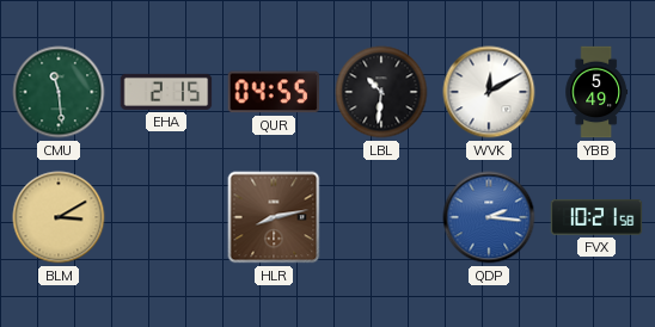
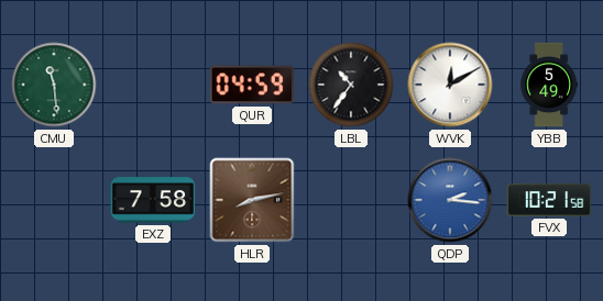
EHA: 2:15 -> none
QUR: 04:55 -> 04:59
LBL: 10:31 -> 10:36
BLM: 3:10 -> none
EXZ: none -> 7:58
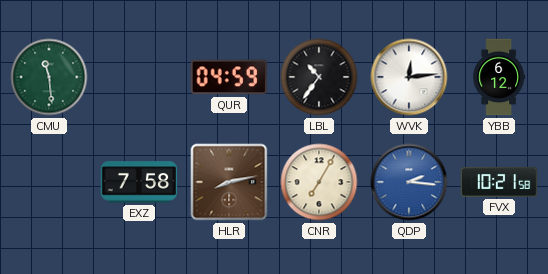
WVK: 12:10 -> 12:14
YBB: 5:49 -> 6:12
CNR: none -> 7:05
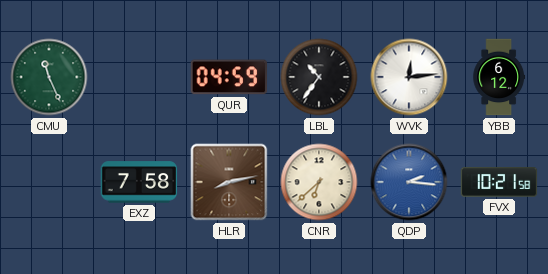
CMU: 11:29 -> 11:26
CNR: 7:05 -> 6:38
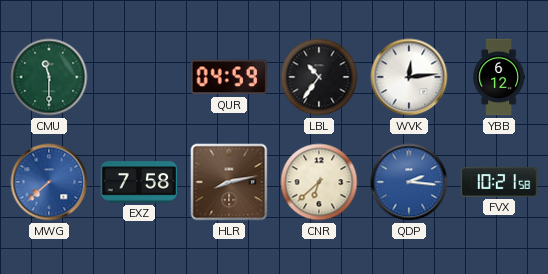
CMU: 11:26 -> 11:30
MWG: none -> 7:38
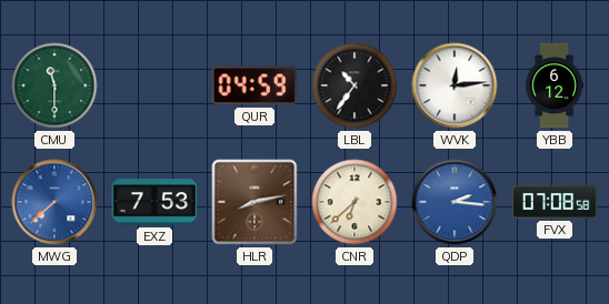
EXZ: 7:58 -> 7:53
FVX: 10:21 -> 07:08
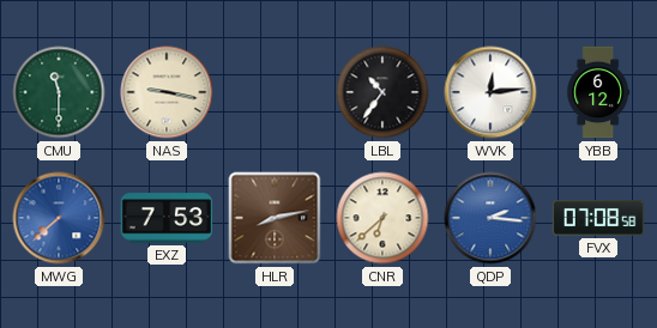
NAS: none -> 9:17
QUR: 04:59 -> none
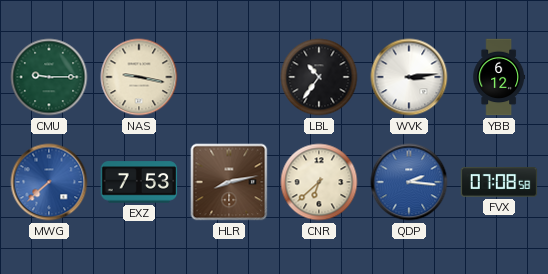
CMU: 11:30 -> 9:15
WVK: 12:14 -> 3:14
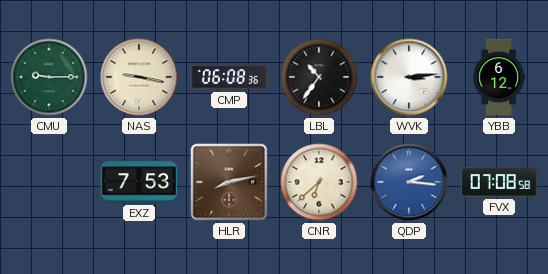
CMP: none -> 06:08
MWG: 7:38 -> none
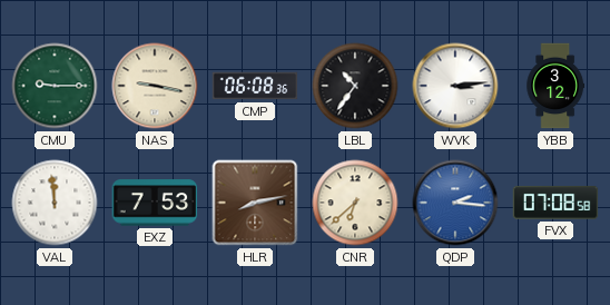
YBB: 6:12 -> 3:12
VAL: none -> 11:59
